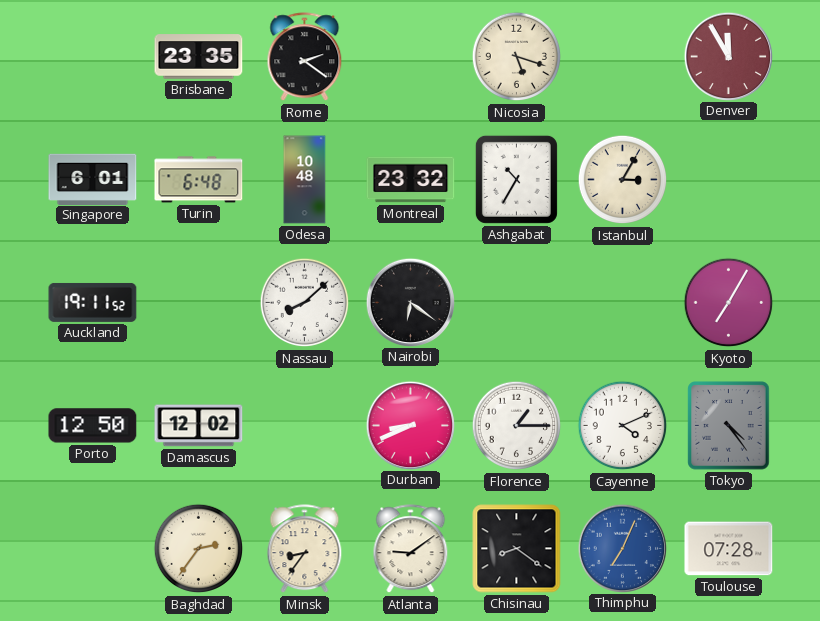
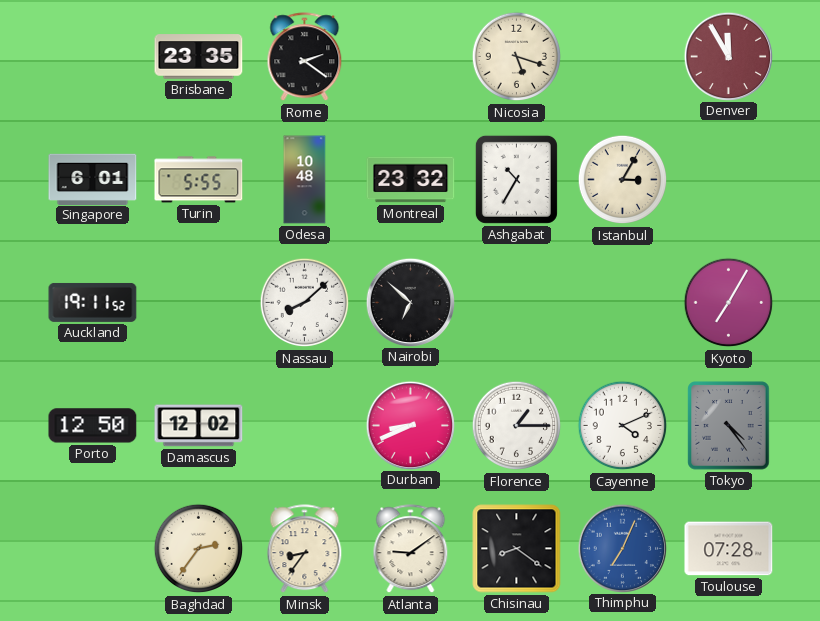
Turin: 6:48 -> 5:55
Nairobi: 6:21 -> 6:52
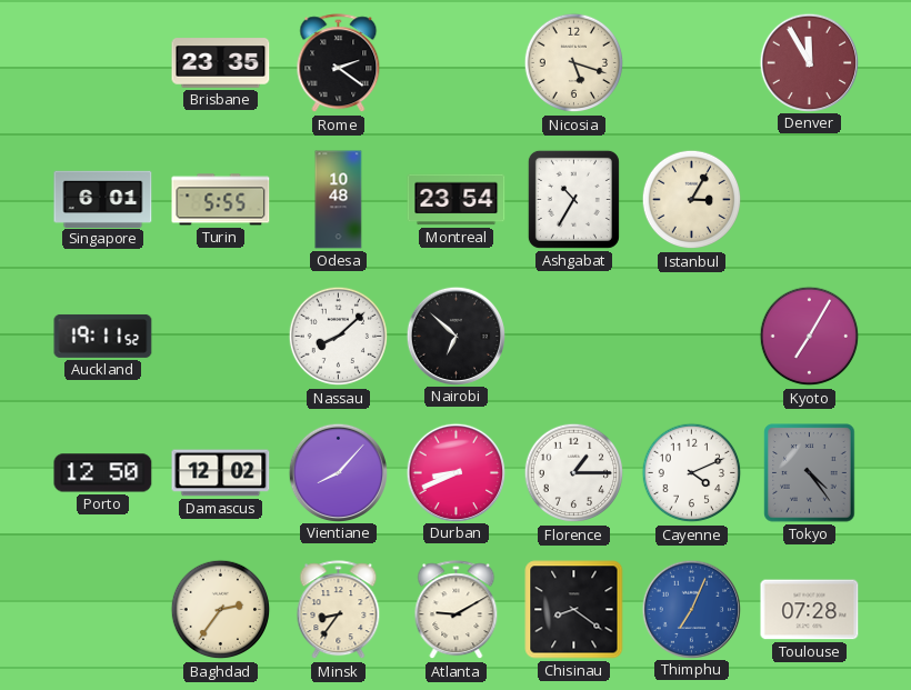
Montreal: 23:32 -> 23:54
Vientiane: none -> 8:07
Atlanta: 9:09 -> 9:10
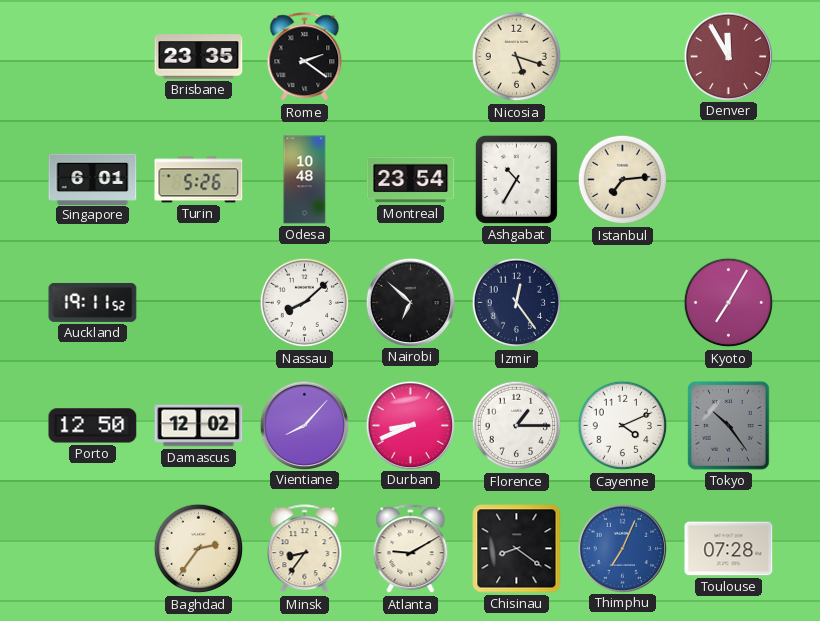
Turin: 5:55 -> 5:26
Istanbul: 3:05 -> 7:14
Izmir: none -> 12:24
Tokyo: 4:24 -> 10:24
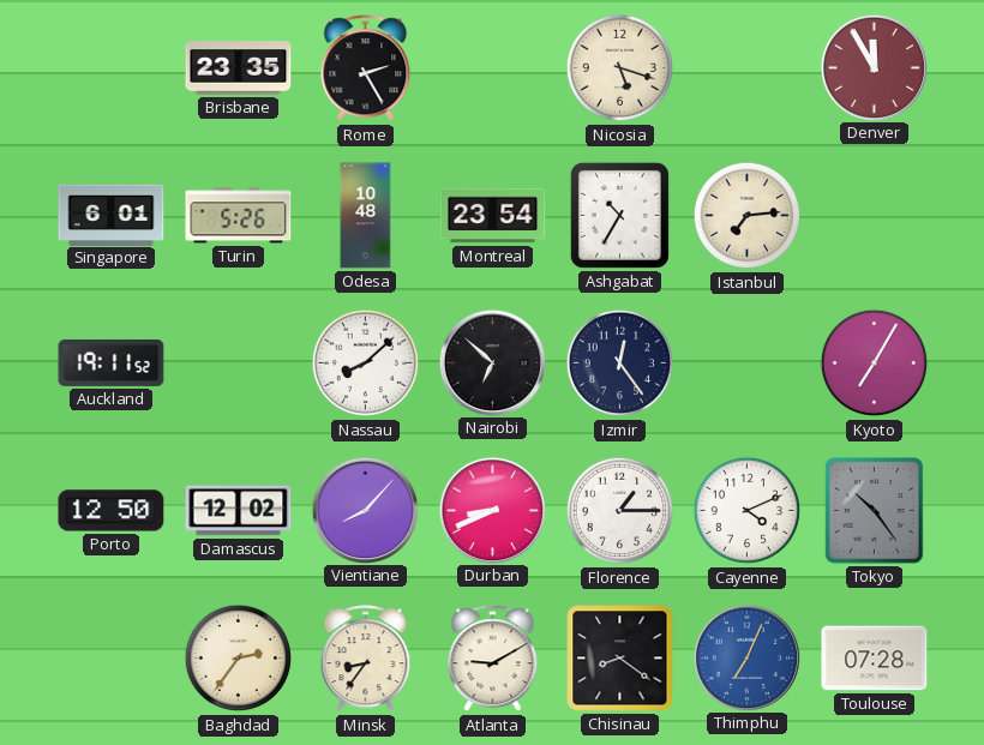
Rome: 2:21 -> 2:25
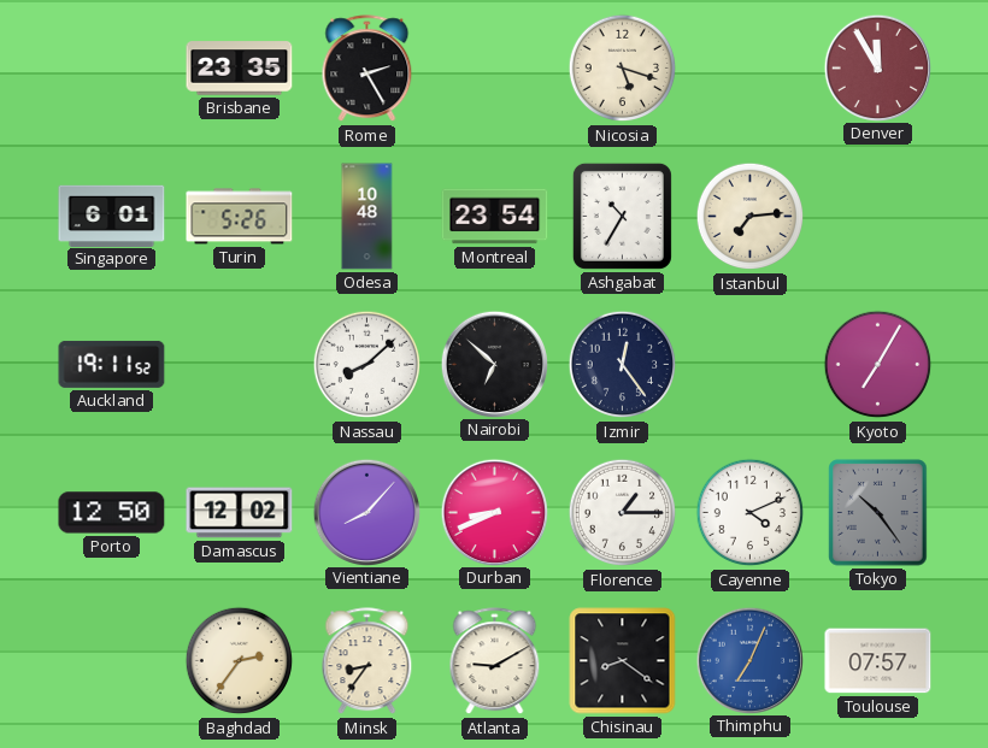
Toulouse: 07:28 -> 07:57
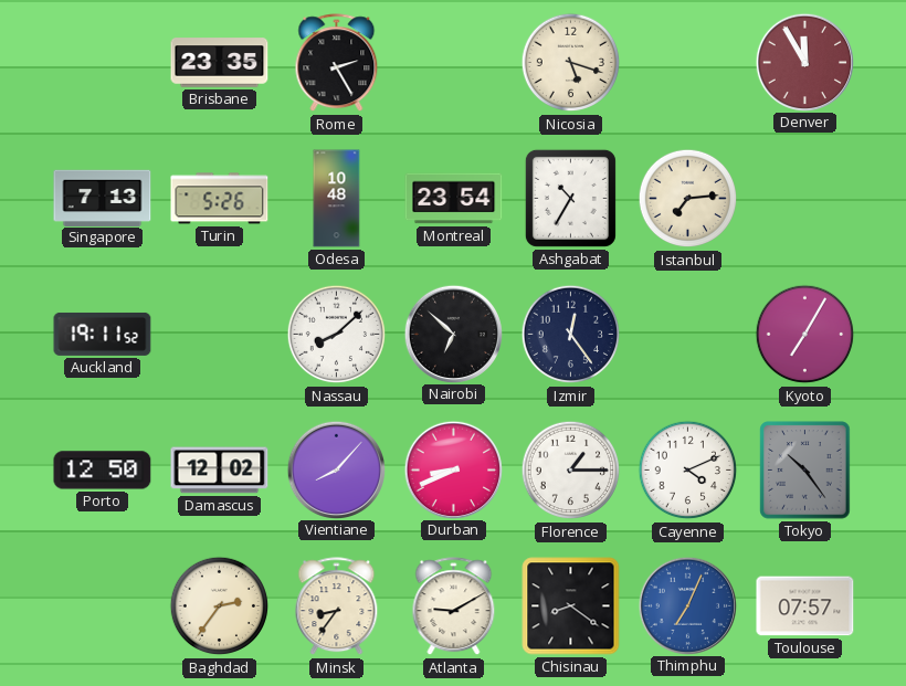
Singapore: 6:01 -> 7:13
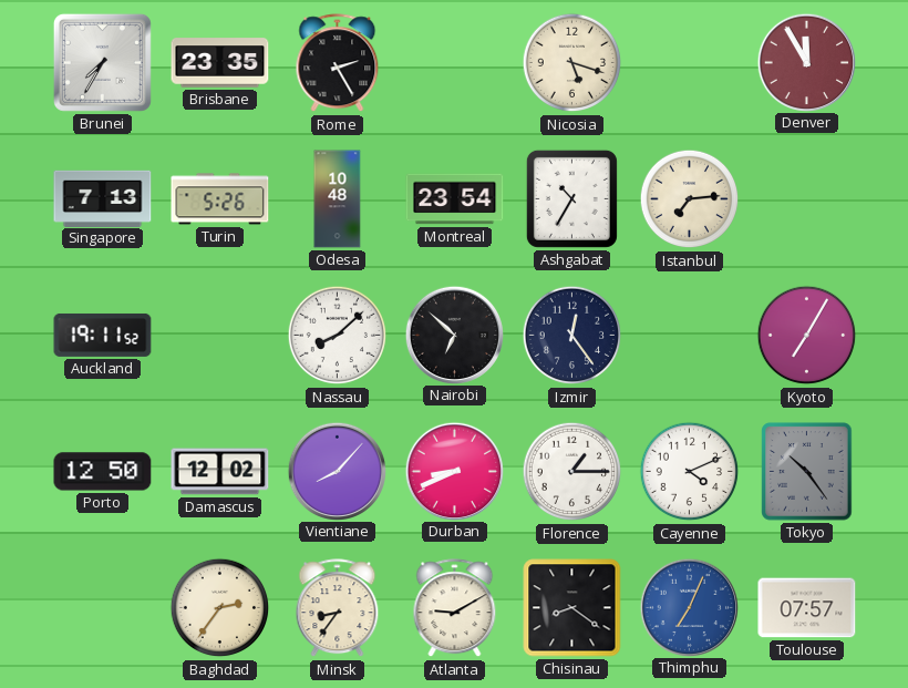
Brunei: none -> 7:35
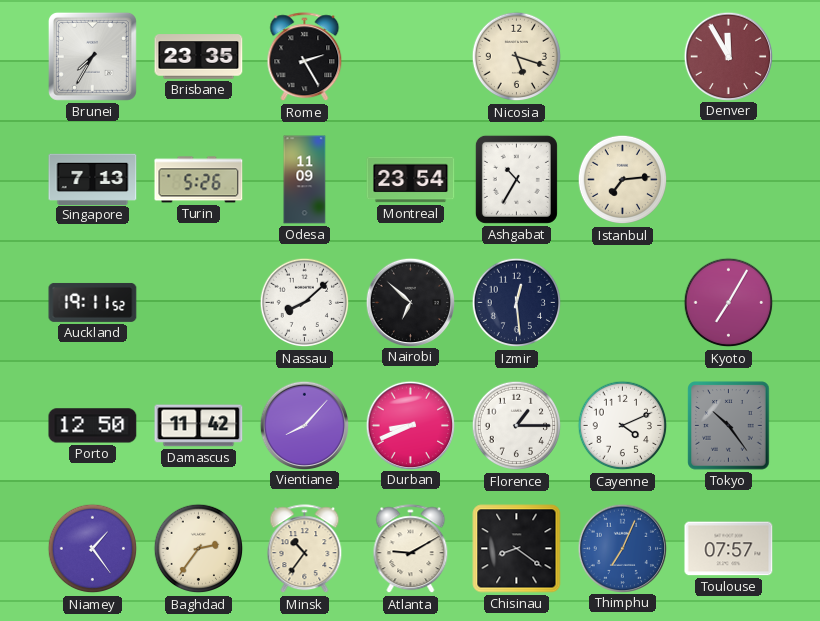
Odesa: 10:48 -> 11:09
Izmir: 12:24 -> 12:29
Damascus: 12:02 -> 11:42
Niamey: none -> 1:24
Minsk: 8:36 -> 10:36
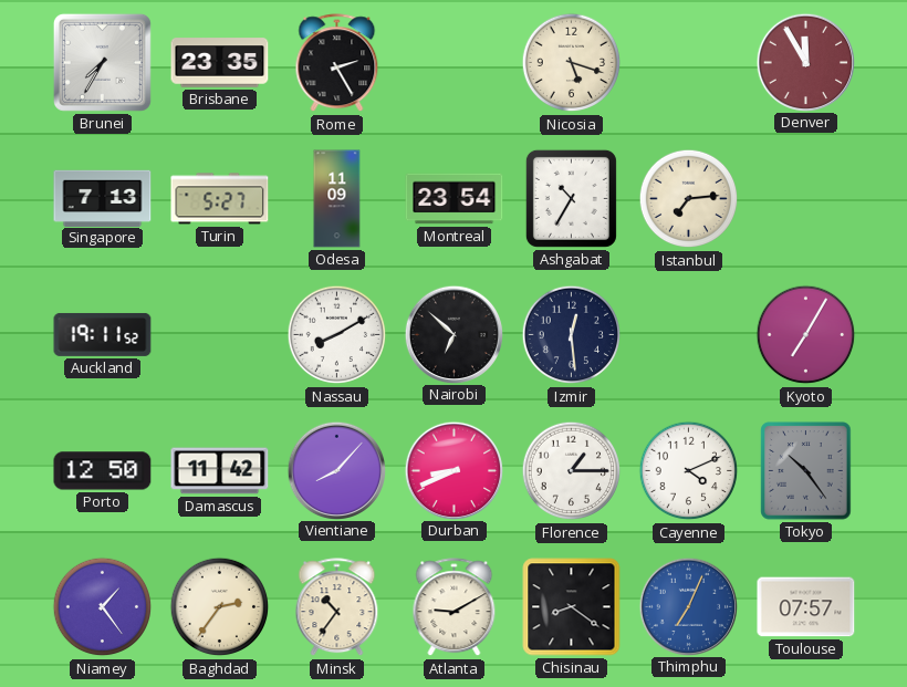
Turin: 5:26 -> 5:27
Nassau: 8:08 -> 8:10
